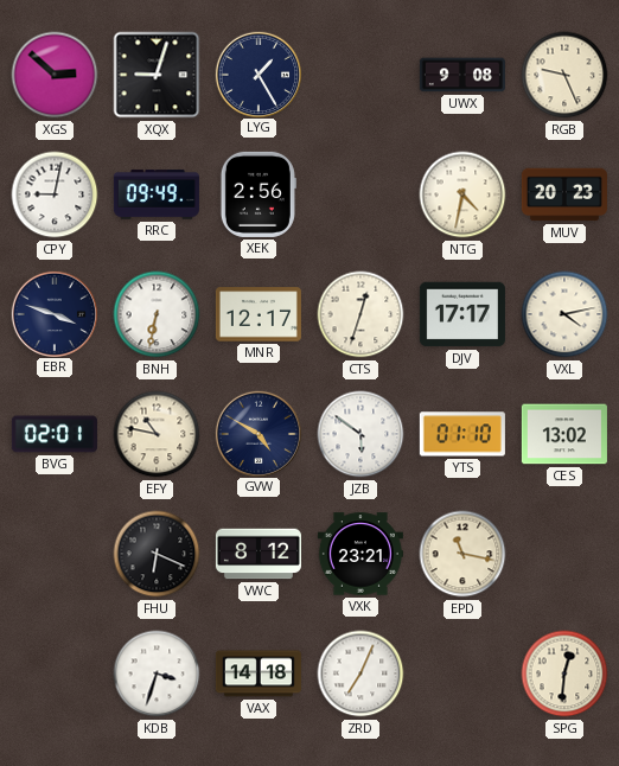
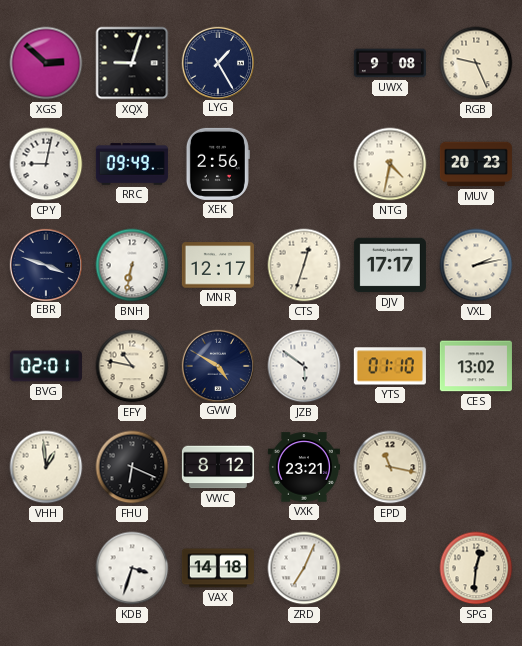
VXL: 4:13 -> 2:13
VHH: none -> 12:59
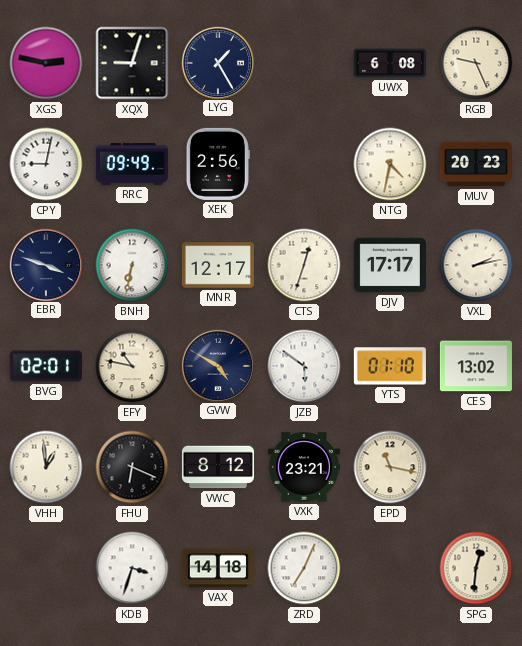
XGS: 2:52 -> 2:47
UWX: 9:08 -> 6:08
